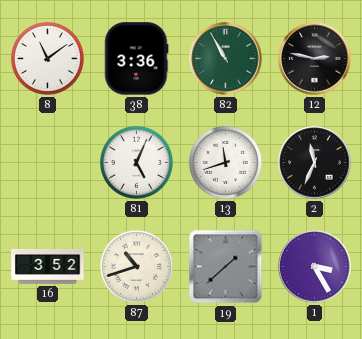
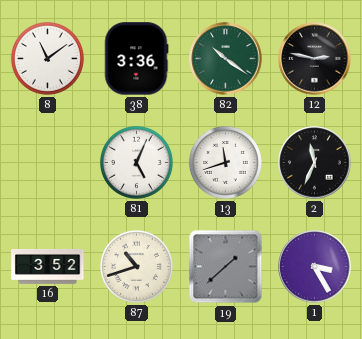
82: 10:55 -> 10:21
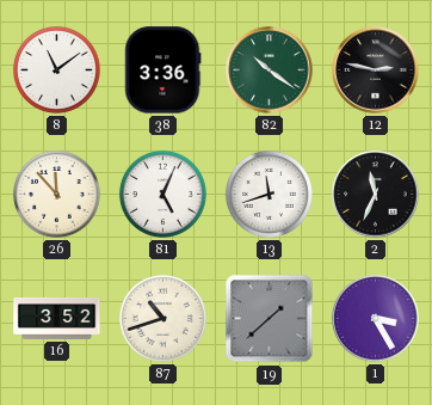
26: none -> 11:53
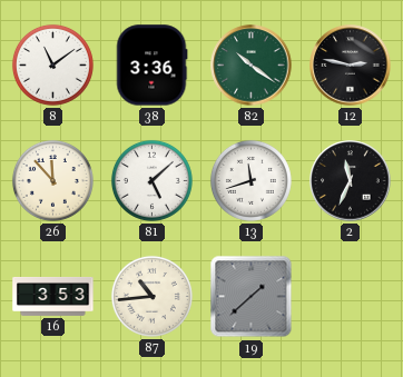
81: 5:04 -> 5:08
16: 3:52 -> 3:53
87: 10:42 -> 10:44
1: 3:25 -> none
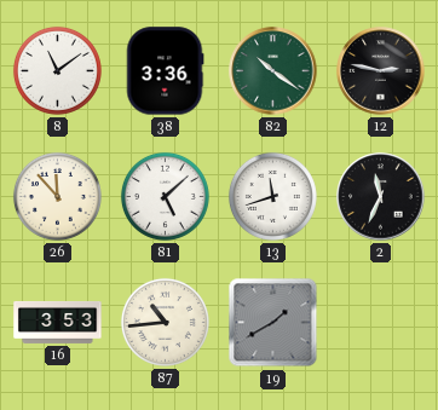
19: 1:38 -> 1:40
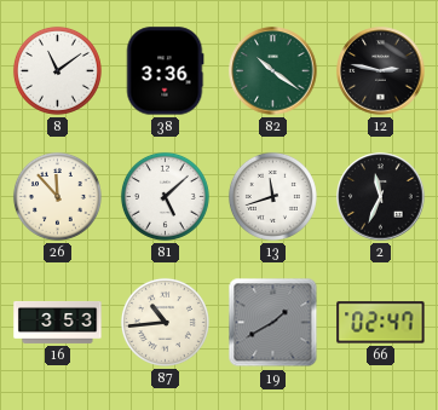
66: none -> 02:47
